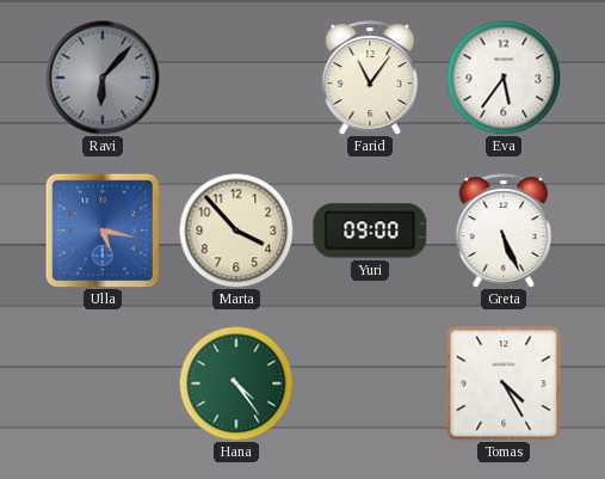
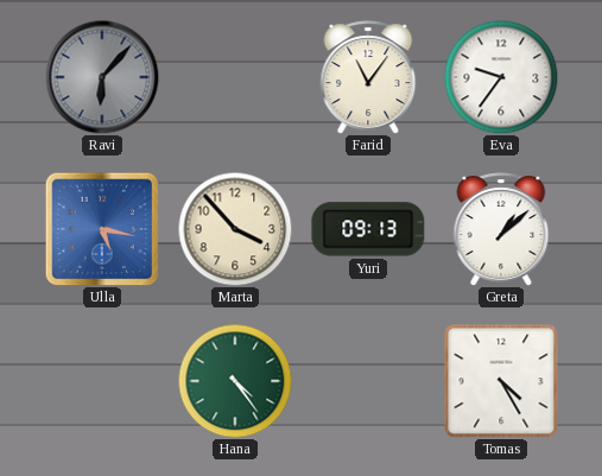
Eva: 5:36 -> 9:36
Yuri: 09:00 -> 09:13
Greta: 5:26 -> 1:08
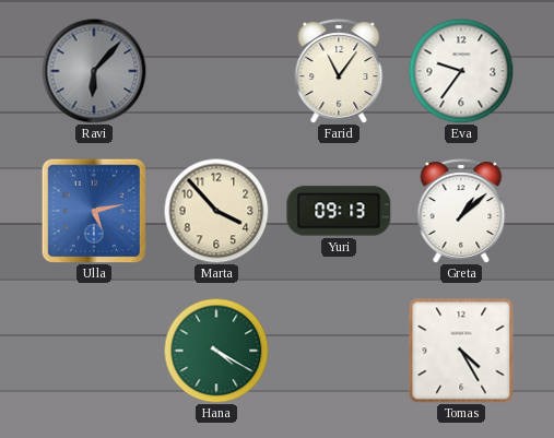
Ulla: 5:17 -> 5:13
Hana: 4:24 -> 4:20
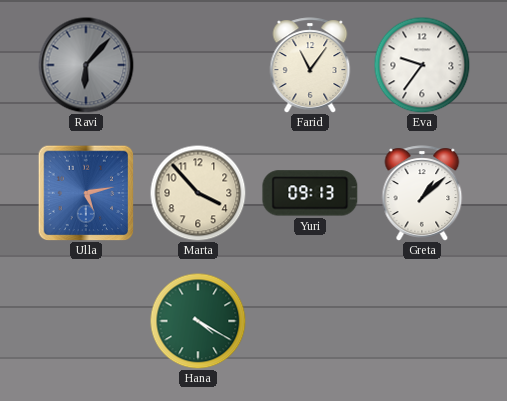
Tomas: 4:25 -> none
